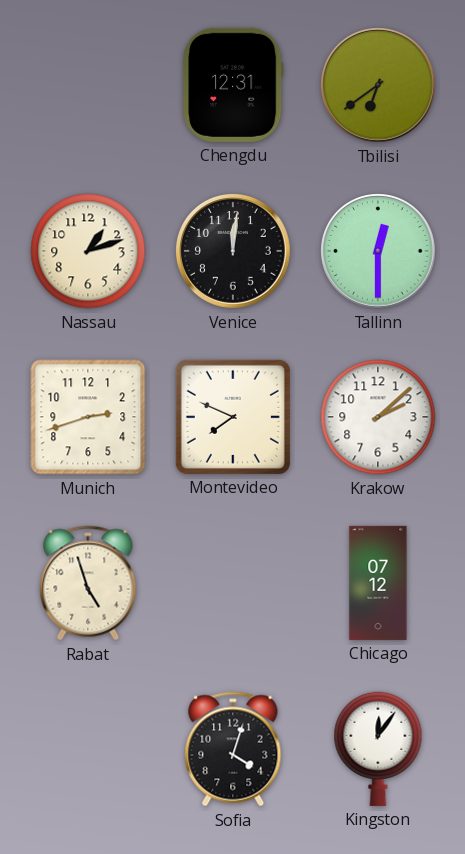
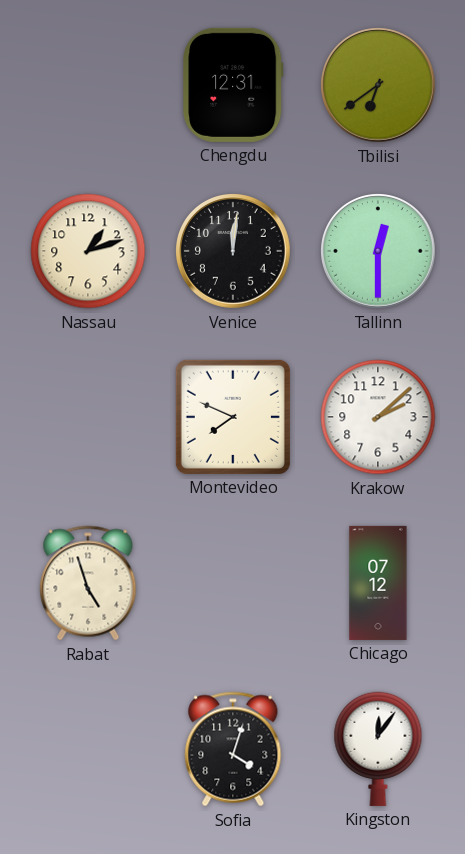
Munich: 2:42 -> none
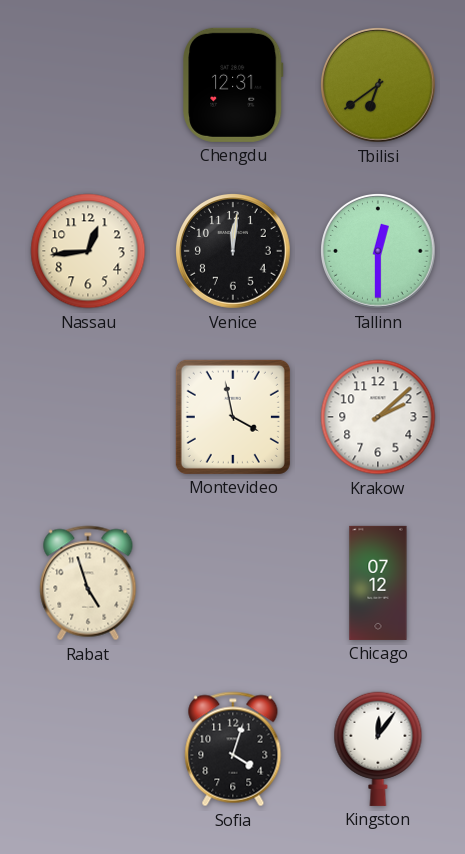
Nassau: 1:12 -> 12:44
Montevideo: 7:49 -> 3:58
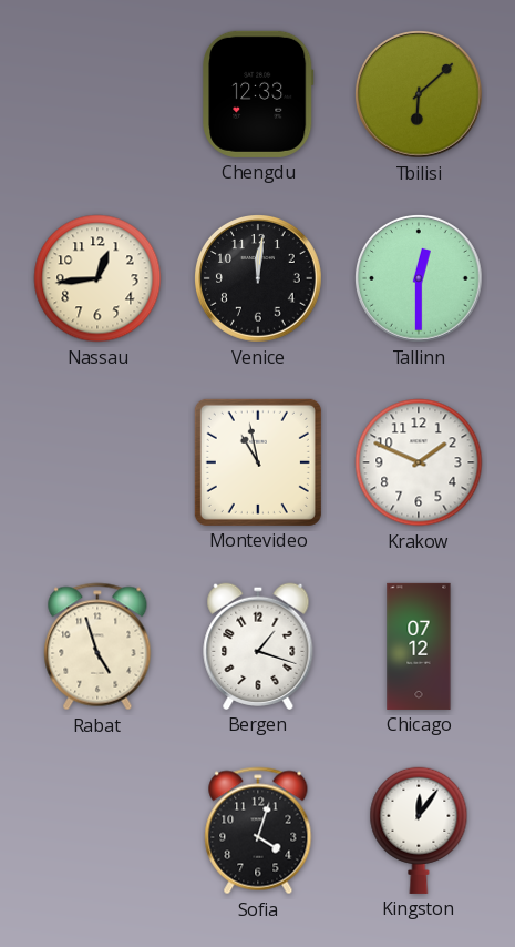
Chengdu: 12:31 -> 12:33
Tbilisi: 6:39 -> 6:08
Montevideo: 3:58 -> 10:58
Krakow: 2:08 -> 1:49
Bergen: none -> 1:18
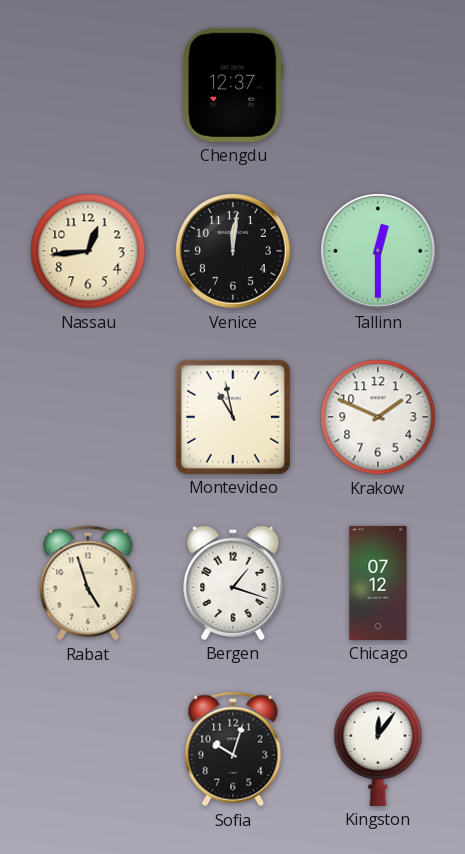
Chengdu: 12:33 -> 12:37
Tbilisi: 6:08 -> none
Sofia: 4:03 -> 10:03
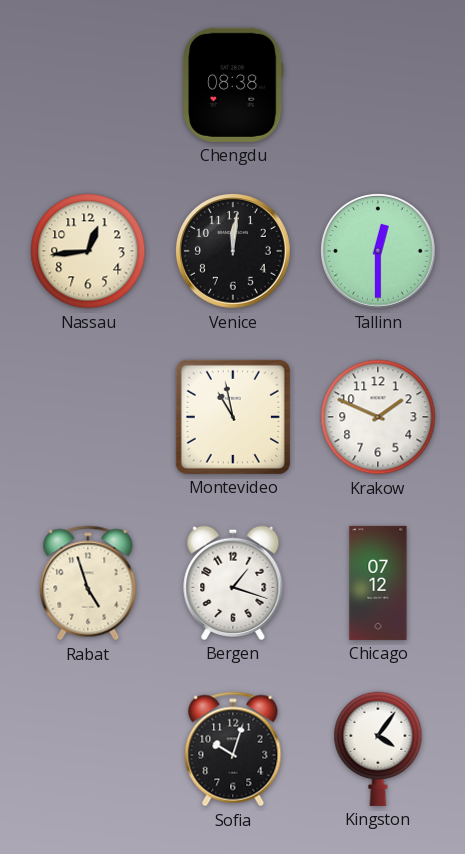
Chengdu: 12:37 -> 08:38
Kingston: 12:06 -> 4:06
